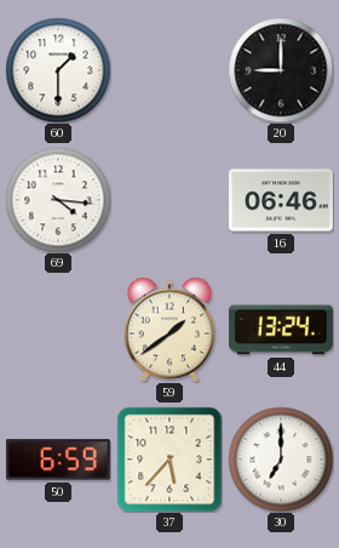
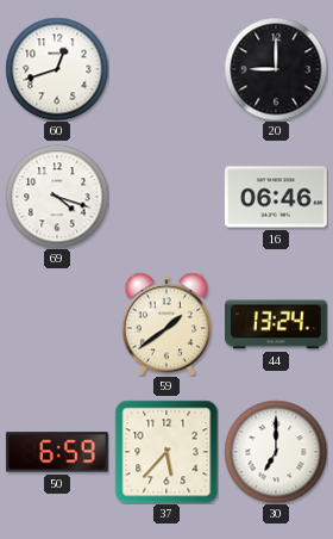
60: 1:30 -> 12:42
69: 4:16 -> 4:18
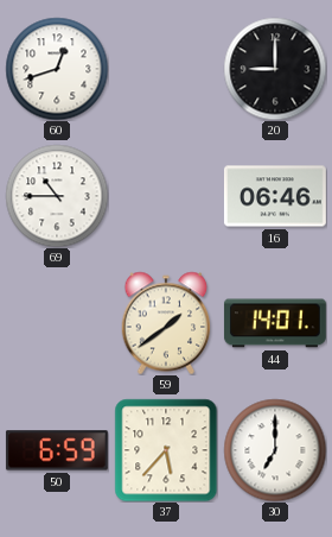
69: 4:18 -> 10:45
44: 13:24 -> 14:01
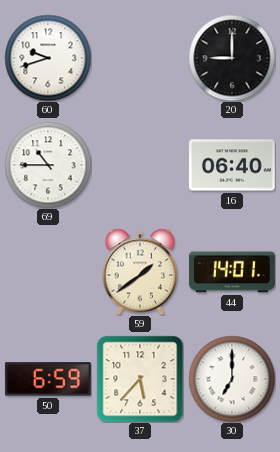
60: 12:42 -> 9:42
16: 06:46 -> 06:40
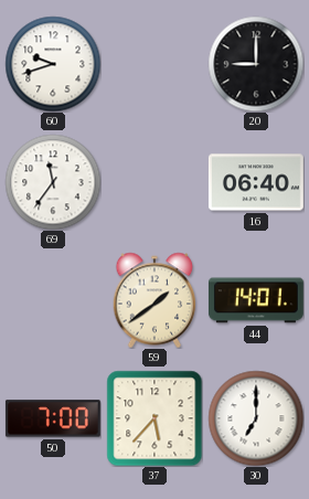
69: 10:45 -> 11:36
50: 6:59 -> 7:00
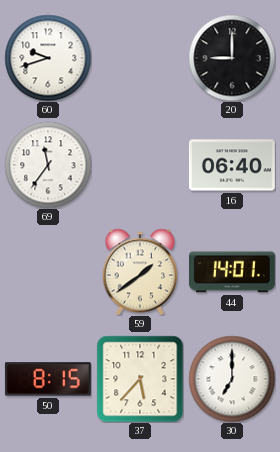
50: 7:00 -> 8:15
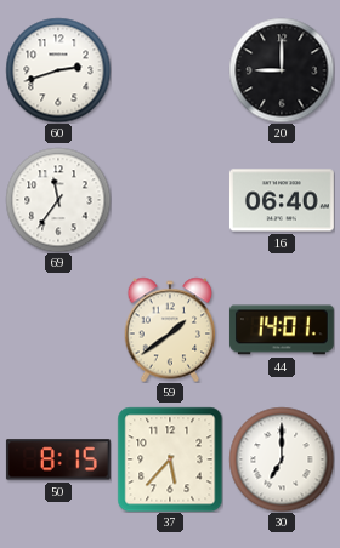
60: 9:42 -> 2:42
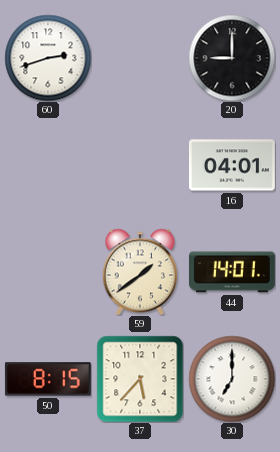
69: 11:36 -> none
16: 06:40 -> 04:01
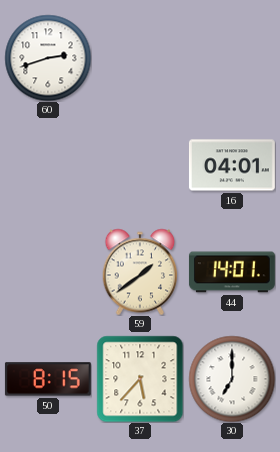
20: 9:00 -> none
